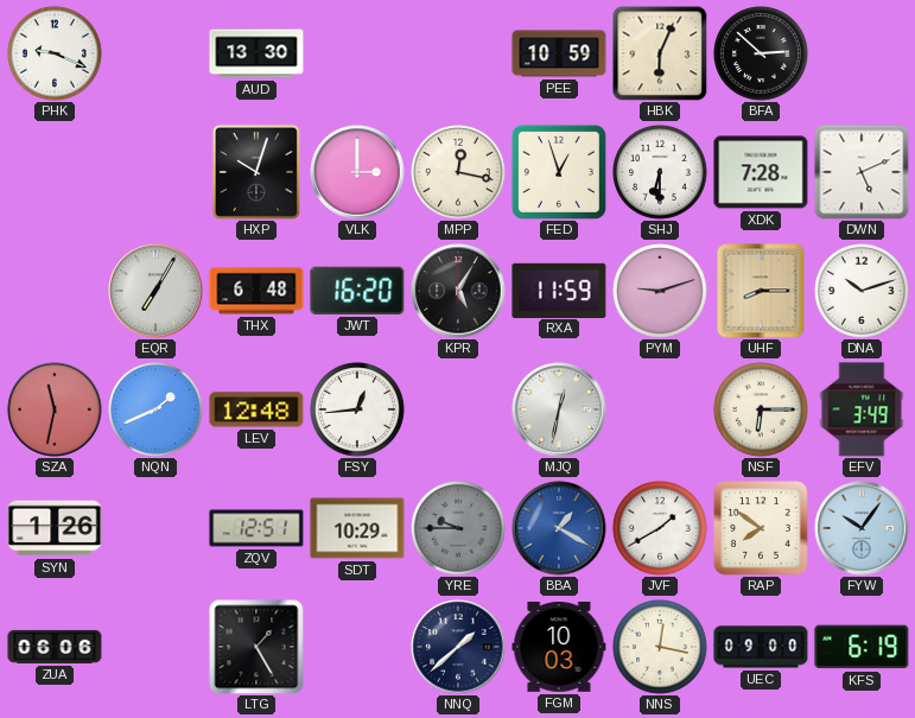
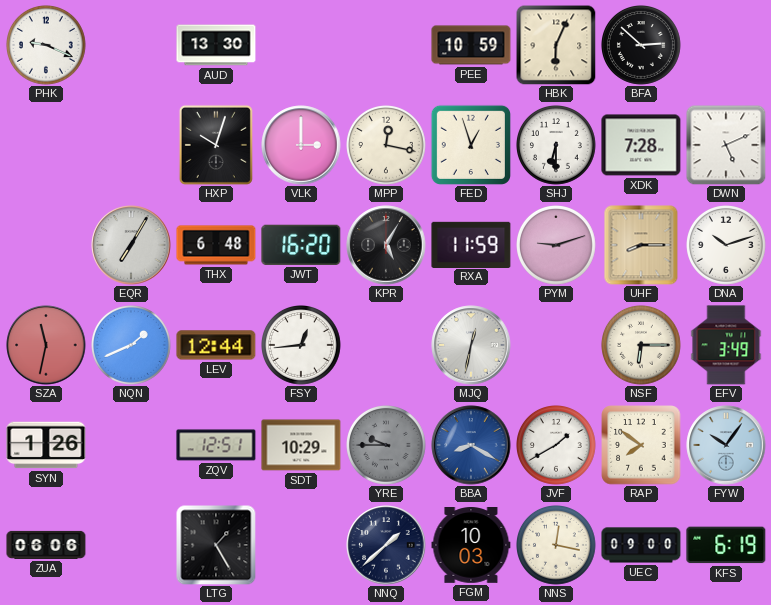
LEV: 12:48 -> 12:44
BBA: 1:20 -> 8:20
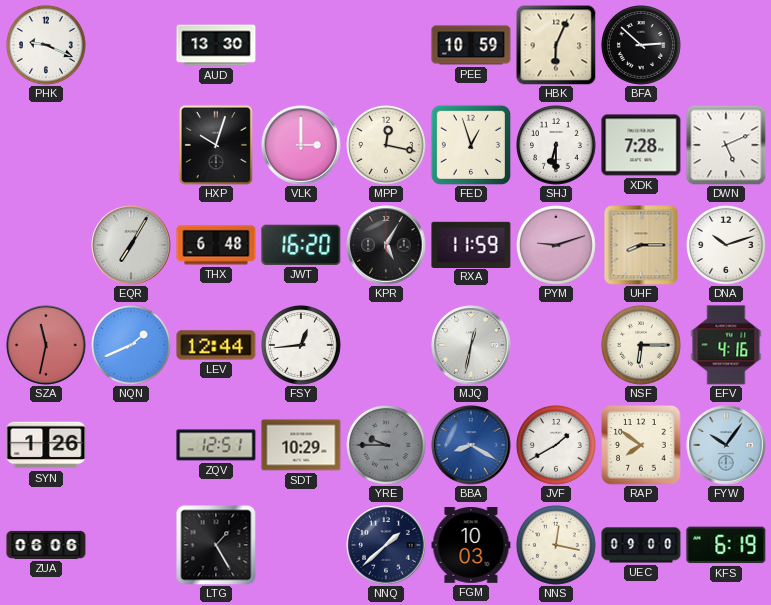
EFV: 3:49 -> 4:16
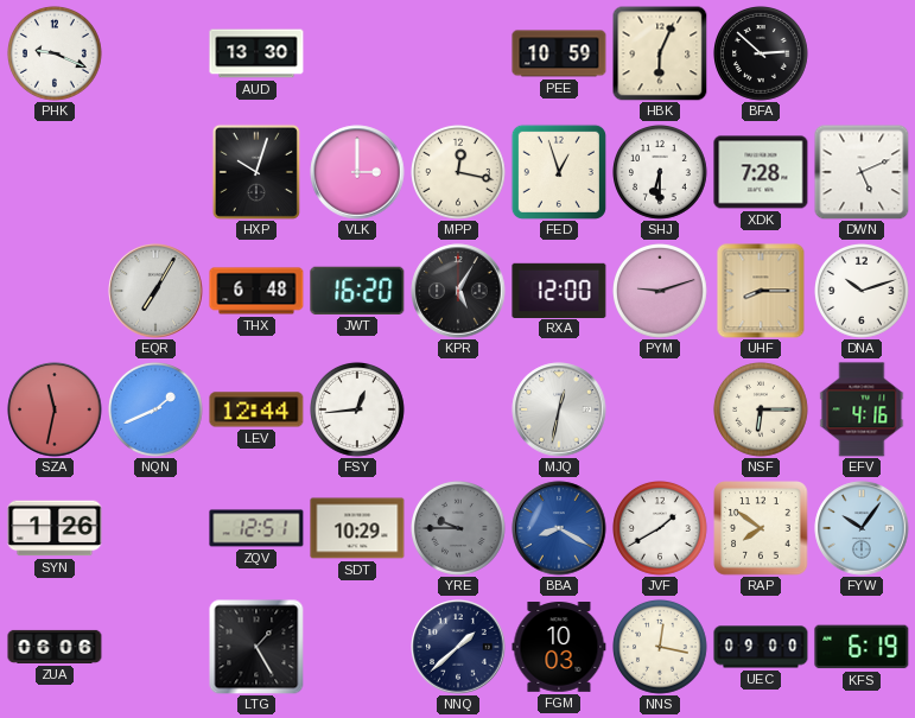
RXA: 11:59 -> 12:00
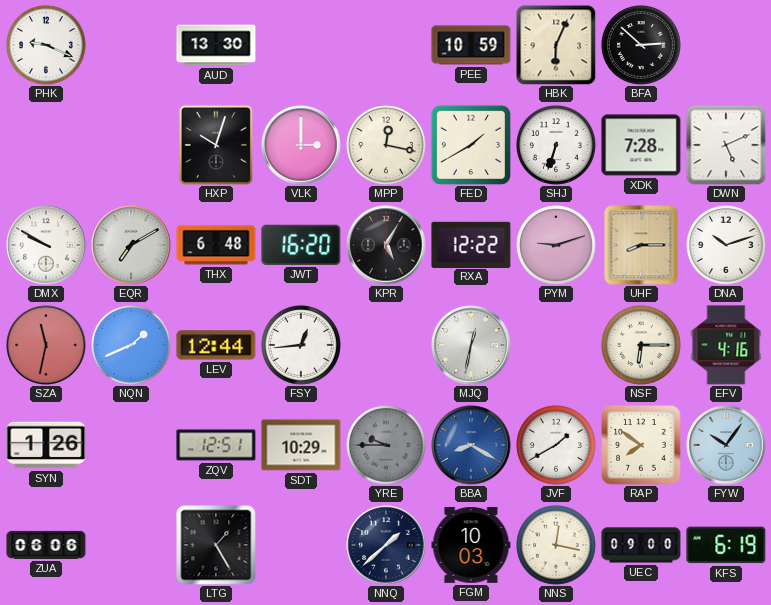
FED: 12:57 -> 1:40
SHJ: 6:30 -> 6:33
DMX: none -> 9:50
EQR: 7:05 -> 7:10
RXA: 12:00 -> 12:22
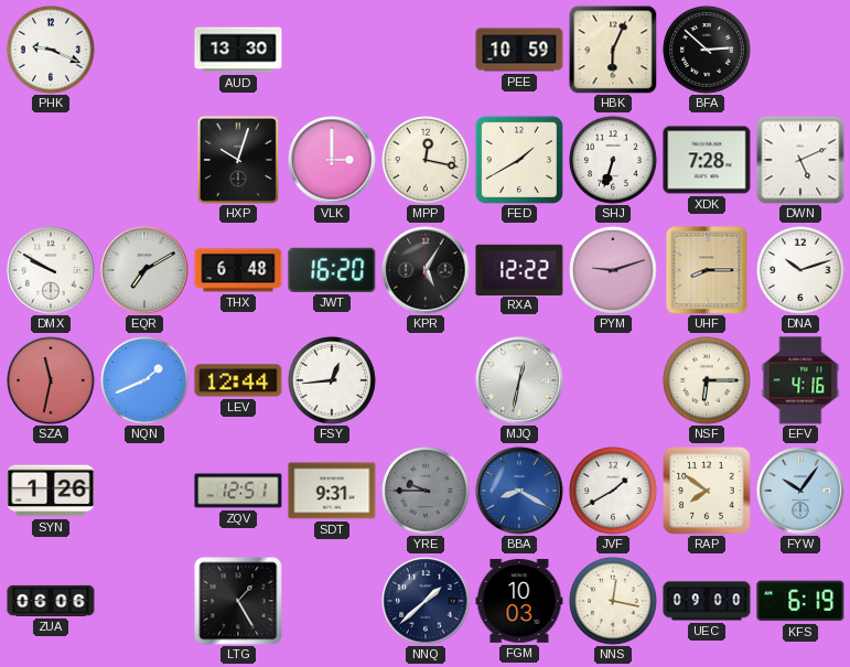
SDT: 10:29 -> 9:31
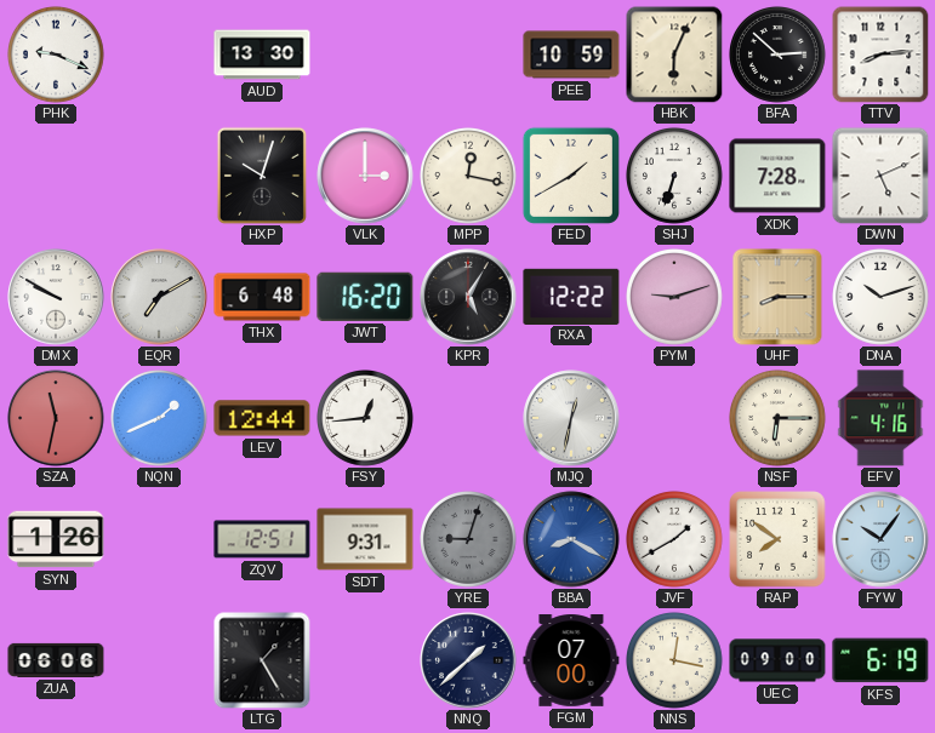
TTV: none -> 8:14
YRE: 9:45 -> 9:03
FGM: 10:03 -> 07:00
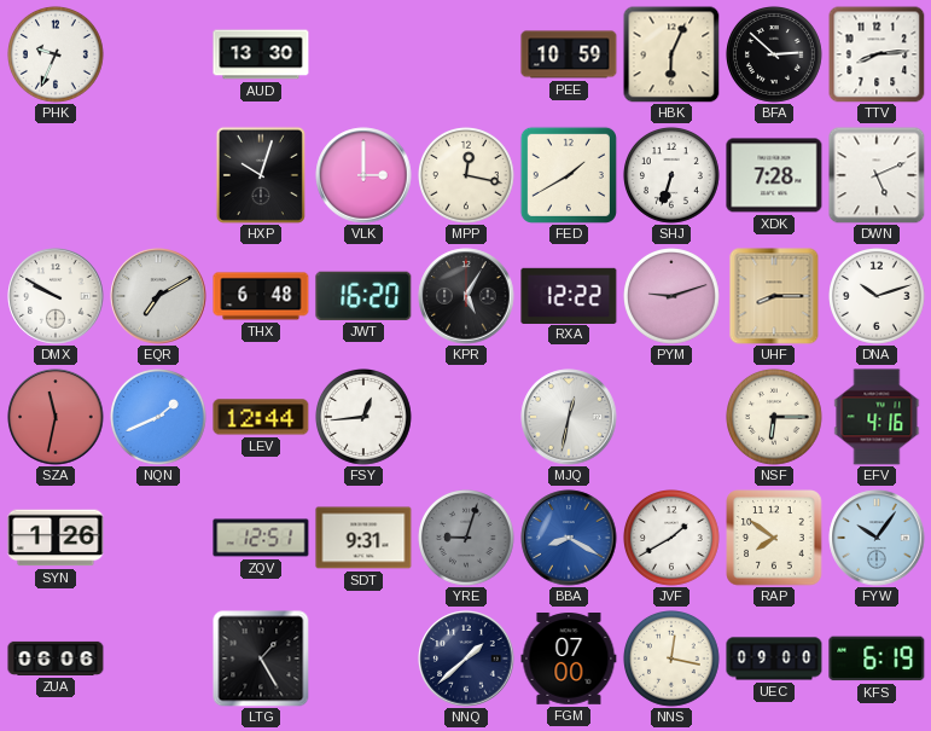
PHK: 9:19 -> 9:34
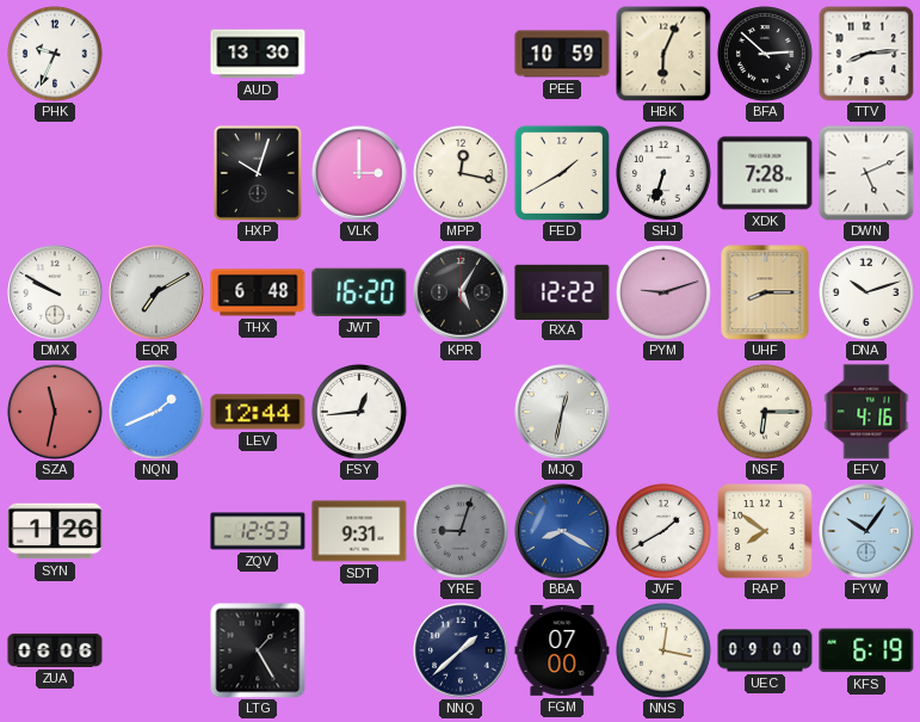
ZQV: 12:51 -> 12:53
